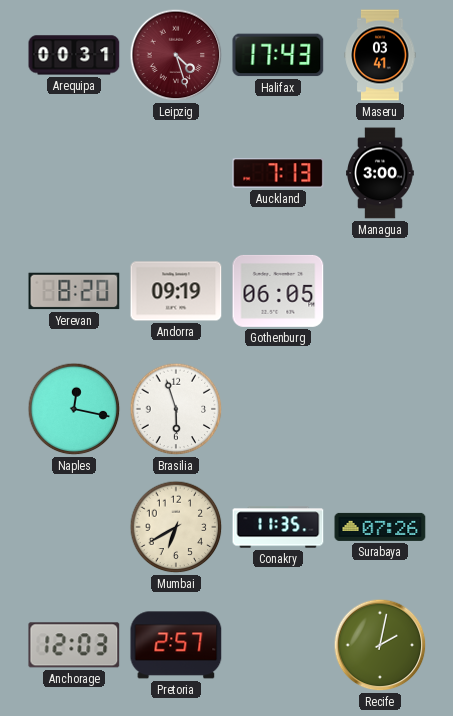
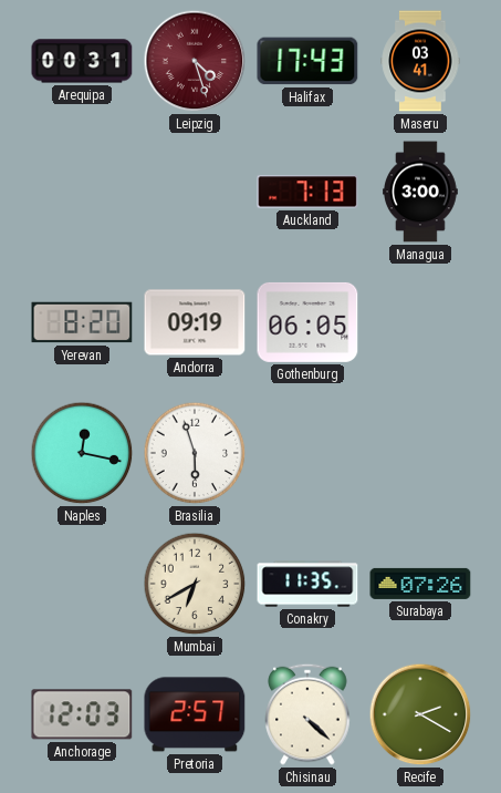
Chisinau: none -> 4:22
Recife: 2:02 -> 2:20
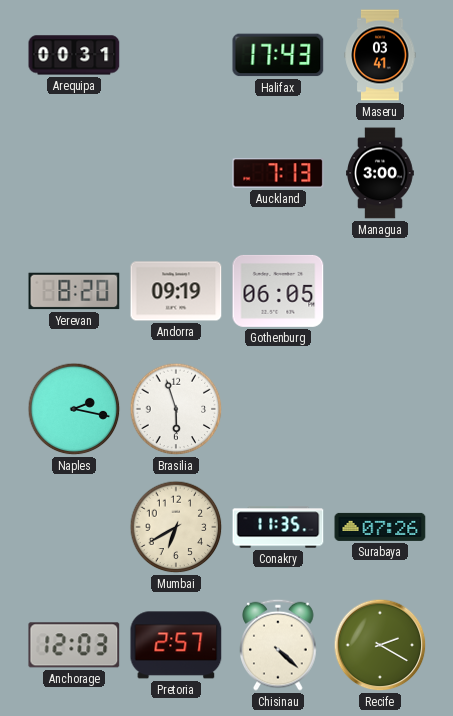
Leipzig: 4:27 -> none
Naples: 12:17 -> 2:17
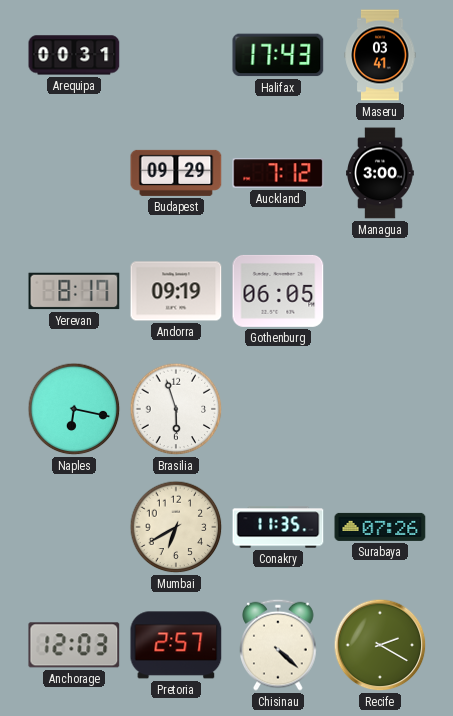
Budapest: none -> 09:29
Auckland: 7:13 -> 7:12
Yerevan: 8:20 -> 8:17
Naples: 2:17 -> 6:17
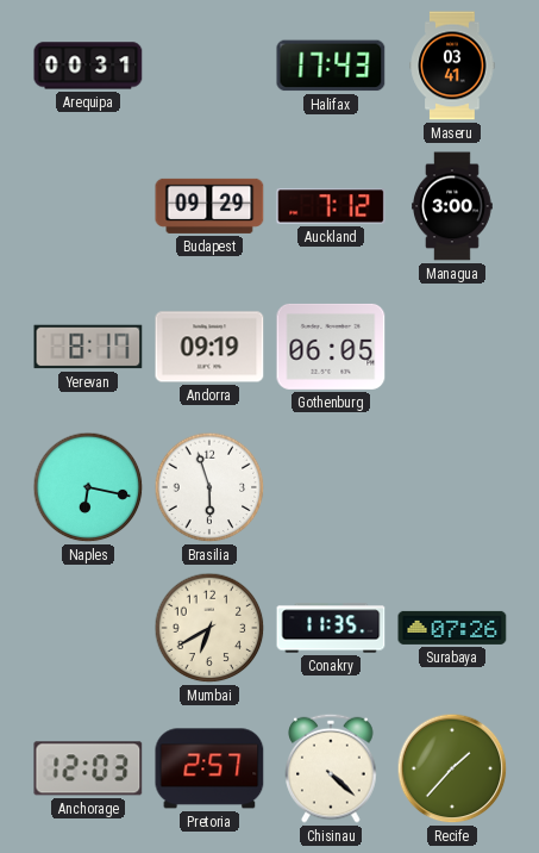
Recife: 2:20 -> 1:37
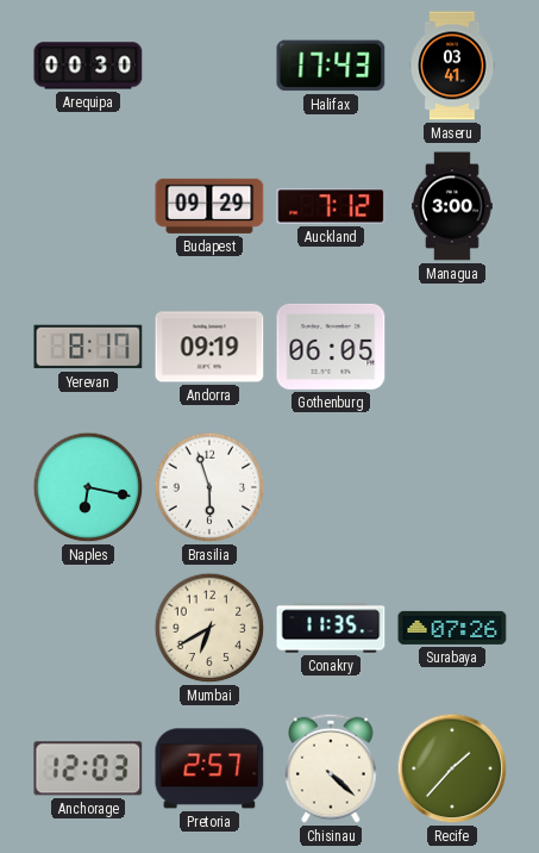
Arequipa: 00:31 -> 00:30
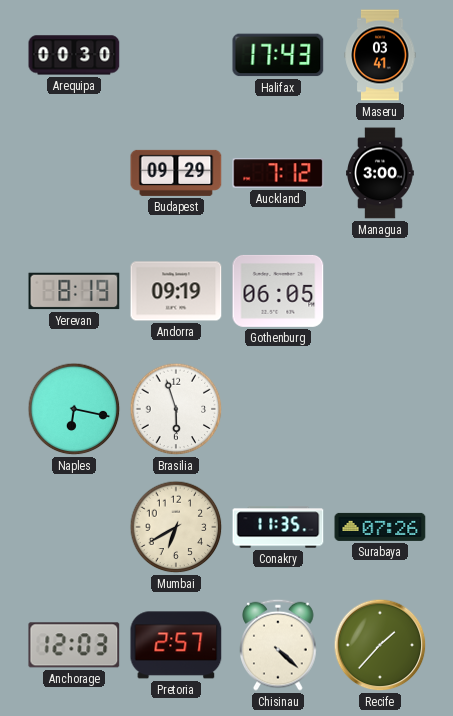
Yerevan: 8:17 -> 8:19
